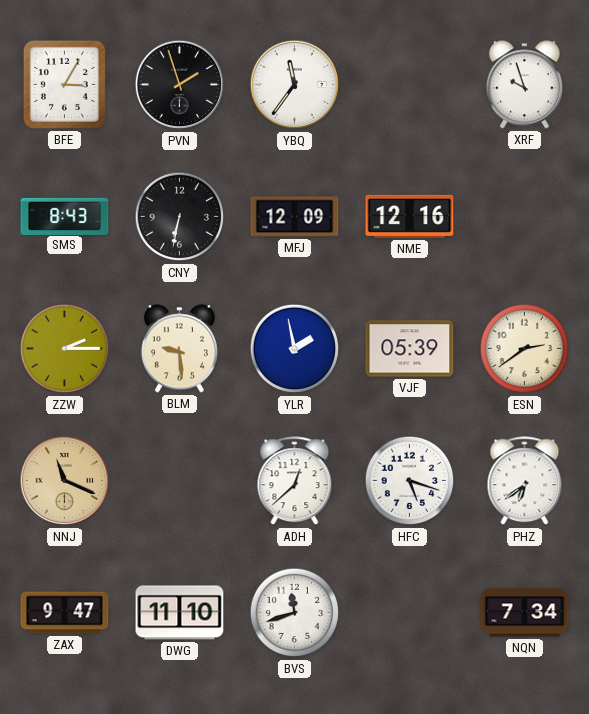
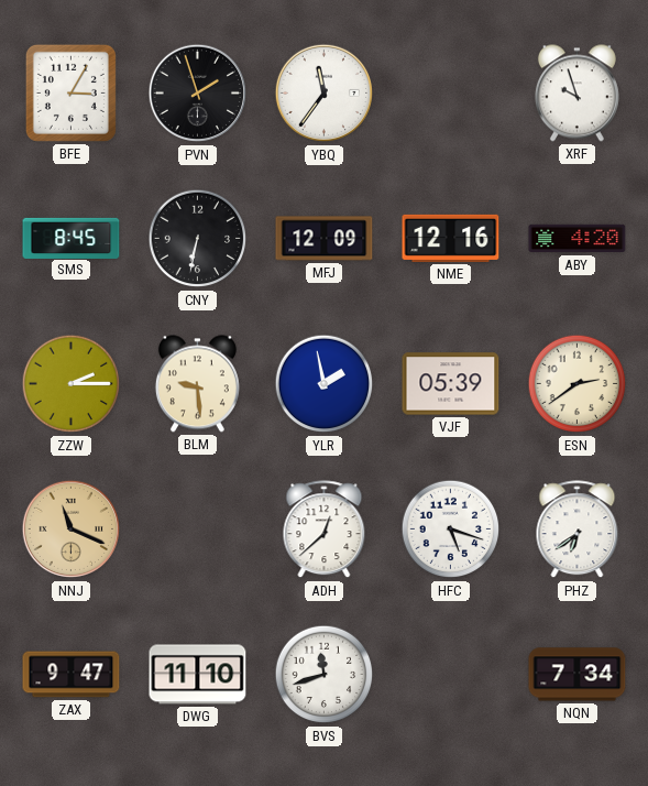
SMS: 8:43 -> 8:45
ABY: none -> 4:20
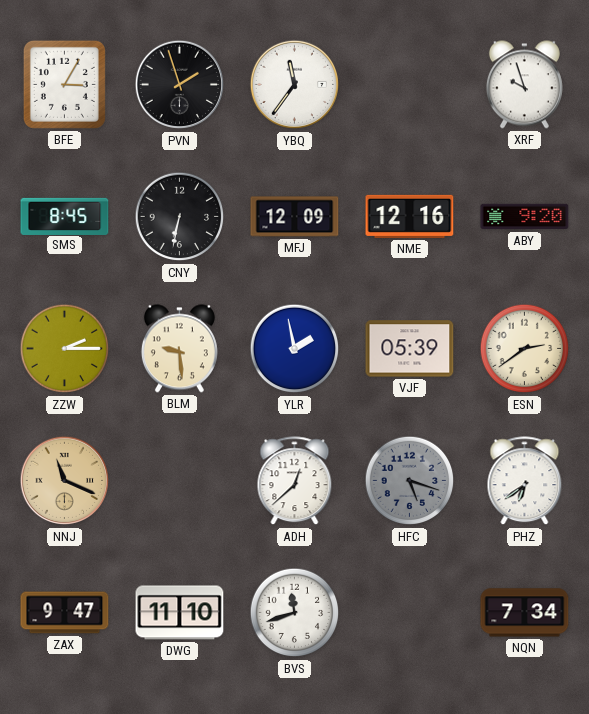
ABY: 4:20 -> 9:20
HFC dial: white -> grey
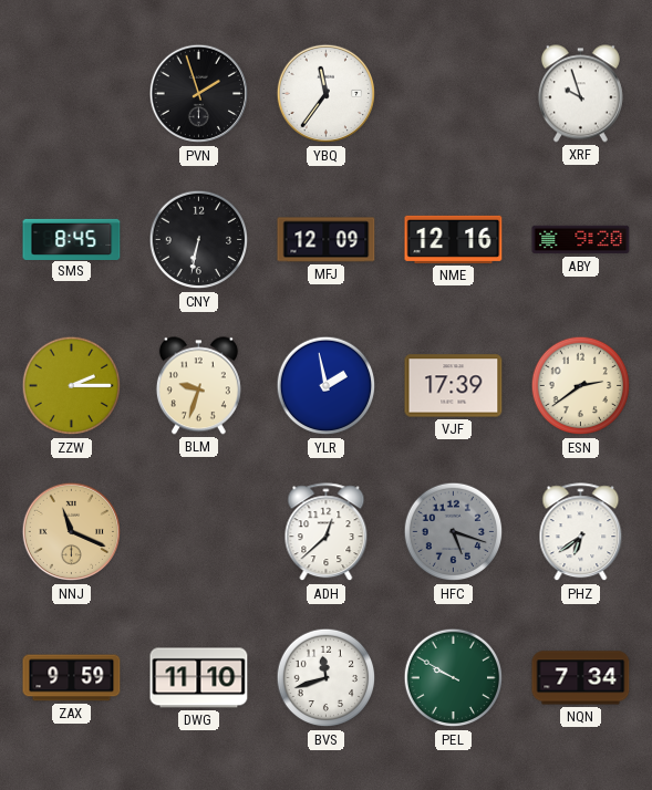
BFE: 3:05 -> none
BLM: 9:29 -> 9:33
VJF: 05:39 -> 17:39
ZAX: 9:47 -> 9:59
PEL: none -> 9:50
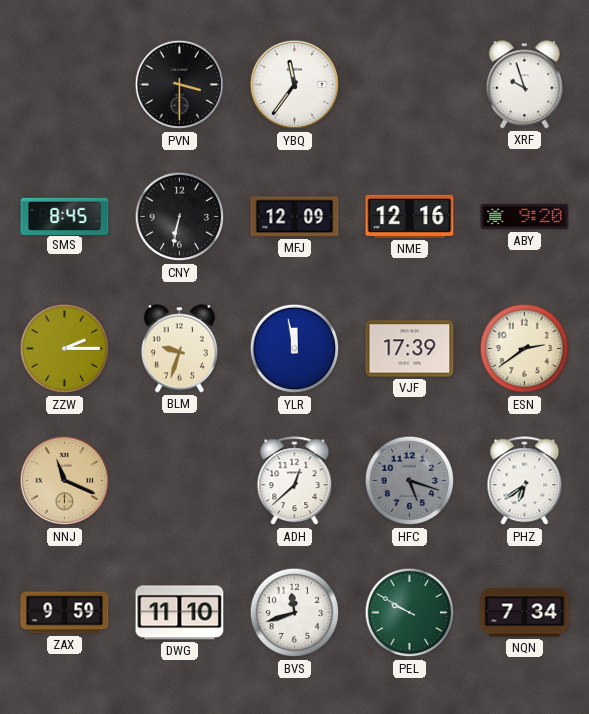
PVN: 1:57 -> 3:30
YLR: 1:58 -> 11:58
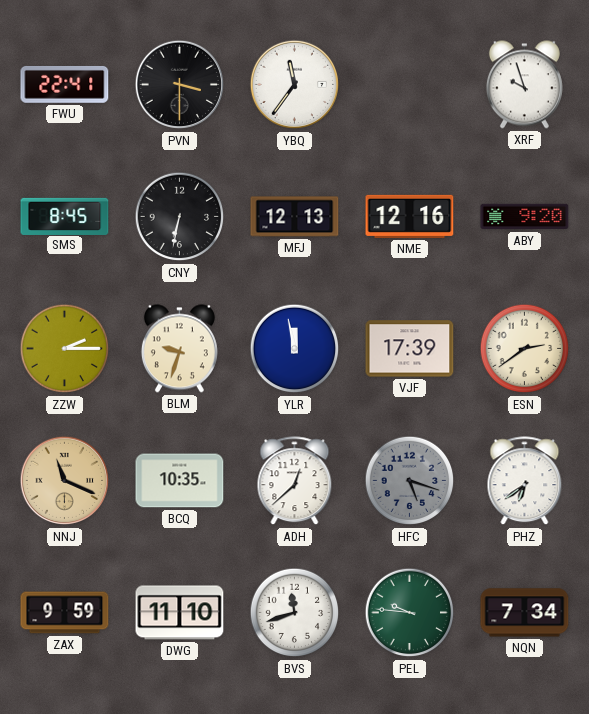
FWU: none -> 22:41
MFJ: 12:09 -> 12:13
BCQ: none -> 10:35
PEL: 9:50 -> 9:46
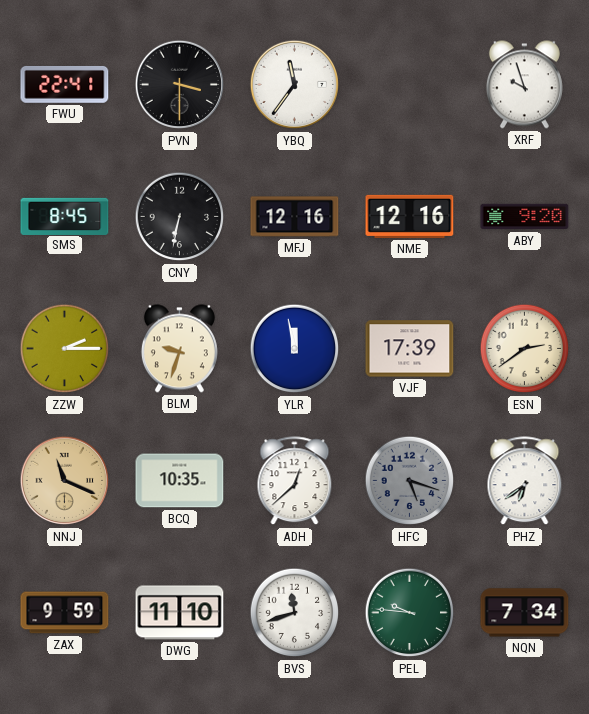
MFJ: 12:13 -> 12:16
